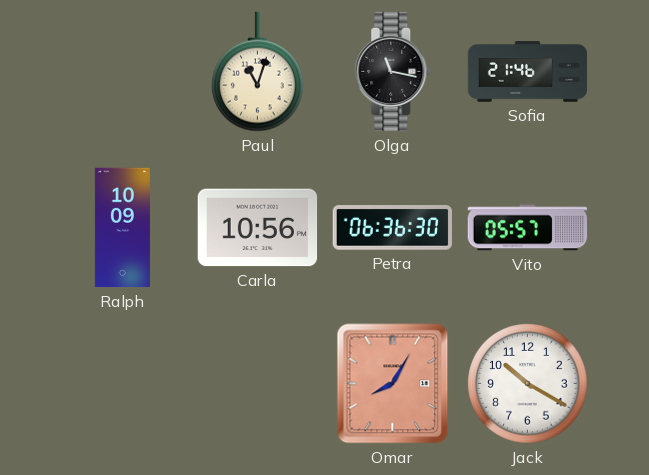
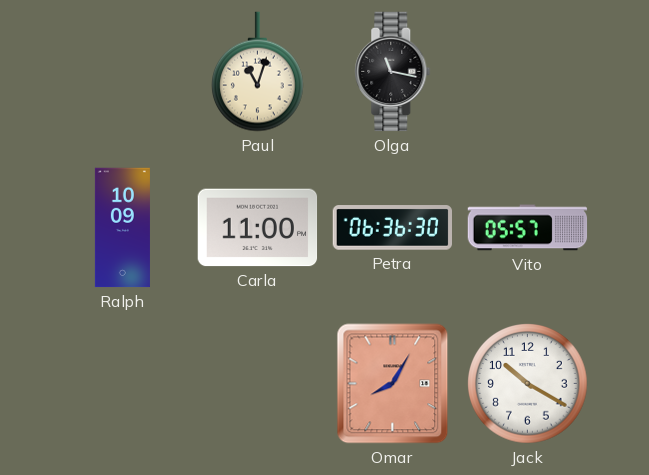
Sofia: 21:46 -> none
Carla: 10:56 -> 11:00
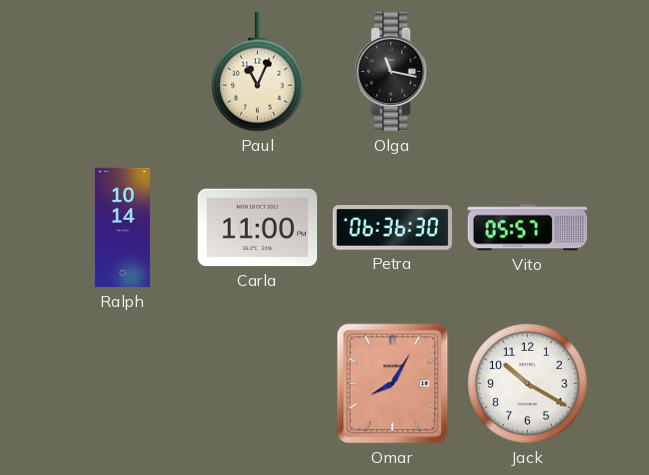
Paul: 11:03 -> 11:04
Ralph: 10:09 -> 10:14
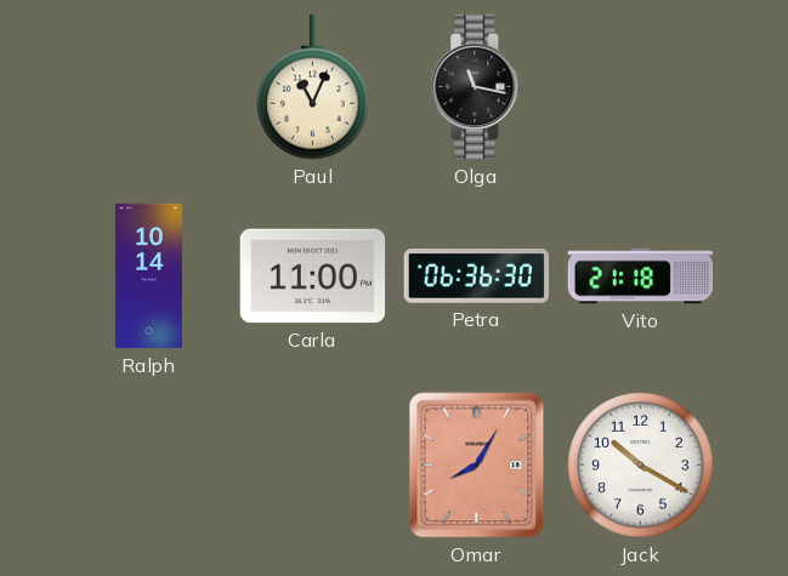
Vito: 05:57 -> 21:18
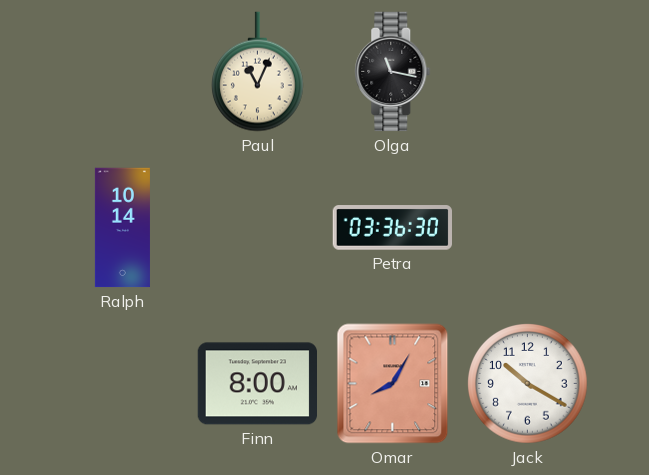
Carla: 11:00 -> none
Petra: 06:36 -> 03:36
Vito: 21:18 -> none
Finn: none -> 8:00
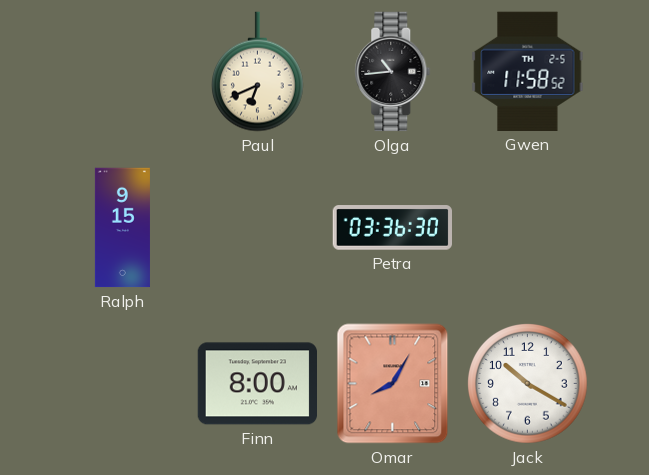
Paul: 11:04 -> 6:41
Olga: 11:17 -> 10:44
Gwen: none -> 11:58
Ralph: 10:14 -> 9:15
